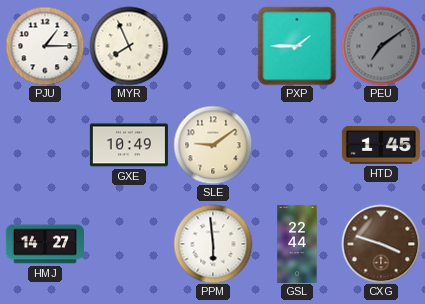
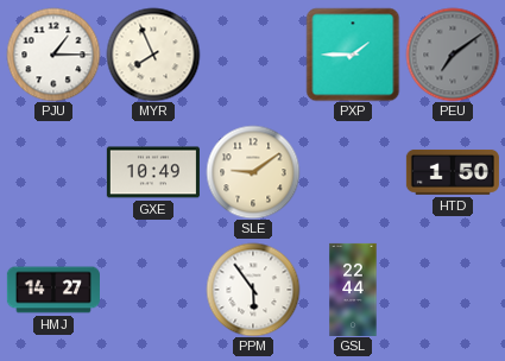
HTD: 1:45 -> 1:50
PPM: 5:59 -> 5:54
CXG: 3:48 -> none
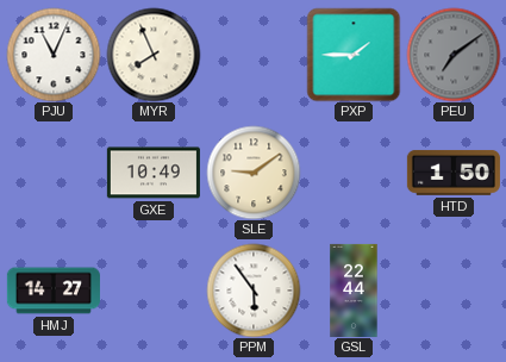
PJU: 1:15 -> 11:04
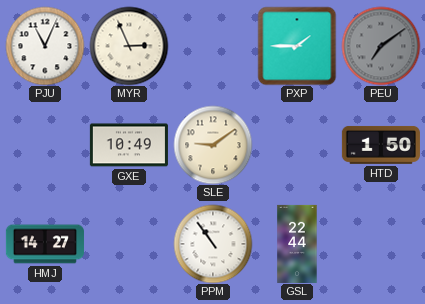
MYR: 7:56 -> 2:56
PPM: 5:54 -> 10:54
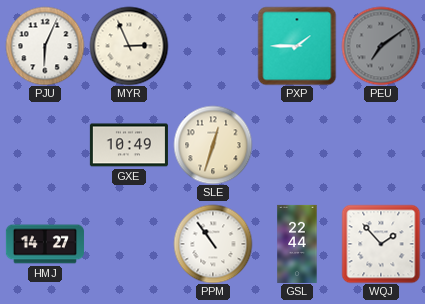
PJU: 11:04 -> 6:04
SLE: 9:09 -> 12:33
HTD: 1:50 -> none
WQJ: none -> 1:53
